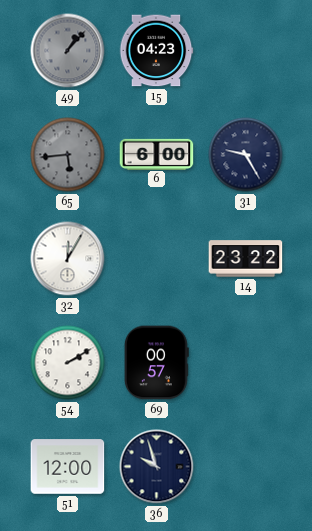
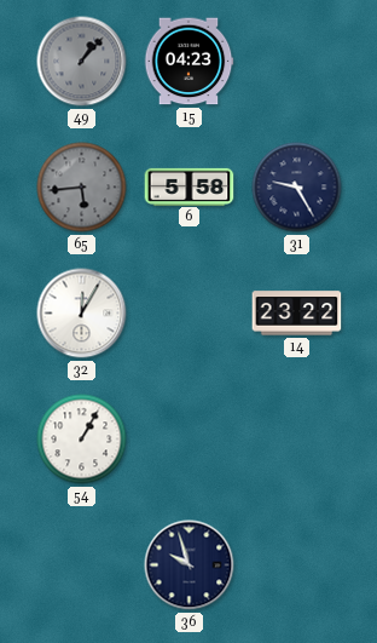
6: 6:00 -> 5:58
54: 2:10 -> 1:05
69: 00:57 -> none
51: 12:00 -> none
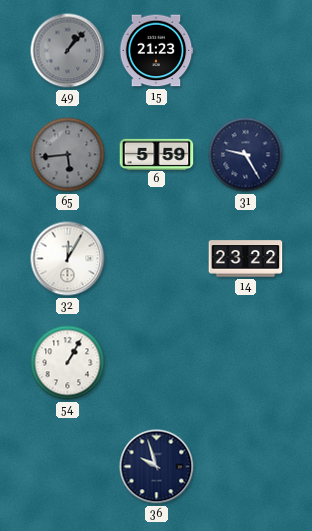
15: 04:23 -> 21:23
6: 5:58 -> 5:59
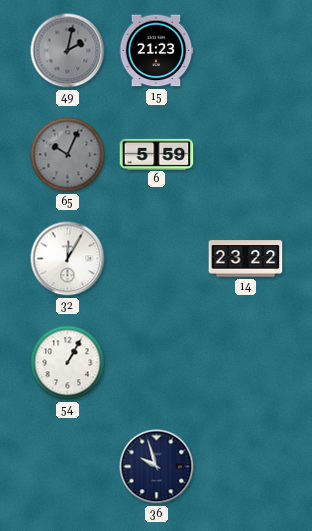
49: 1:07 -> 2:02
65: 5:44 -> 10:04
31: 9:25 -> none
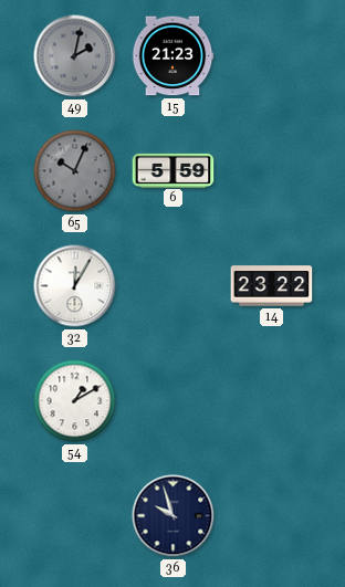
54: 1:05 -> 1:10
